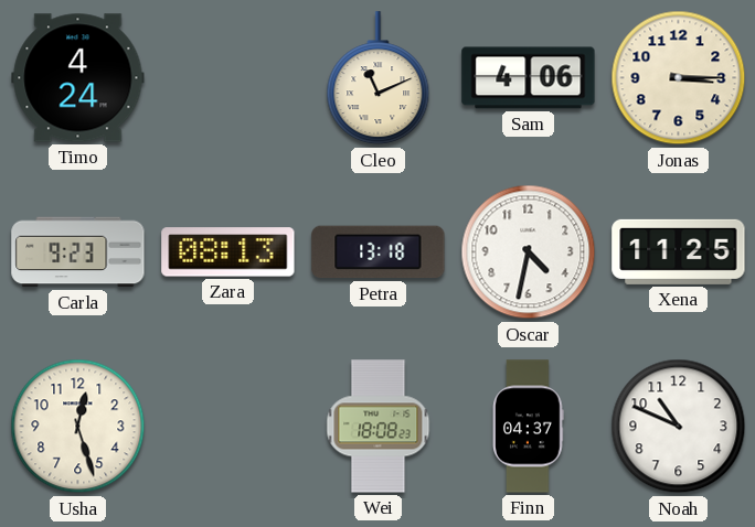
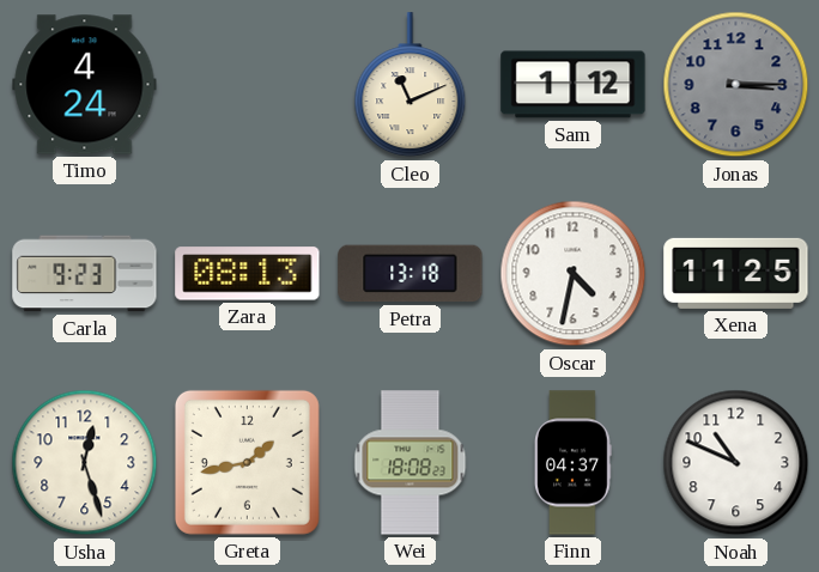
Sam: 4:06 -> 1:12
Jonas dial: cream -> grey
Greta: none -> 1:43
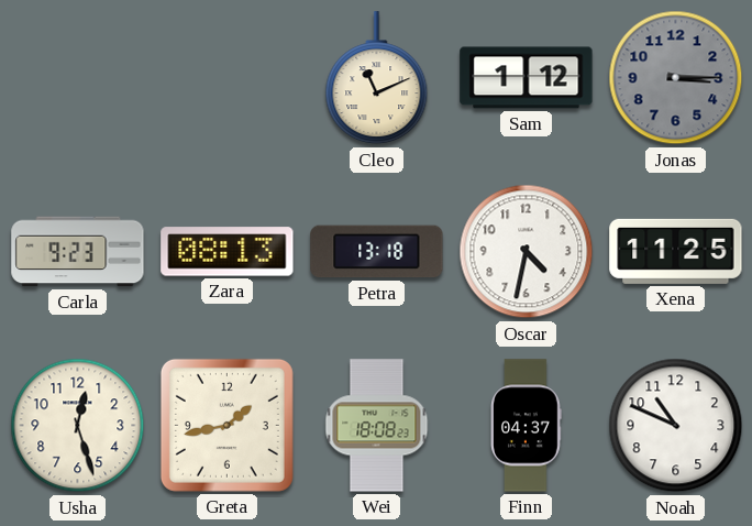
Timo: 4:24 -> none
